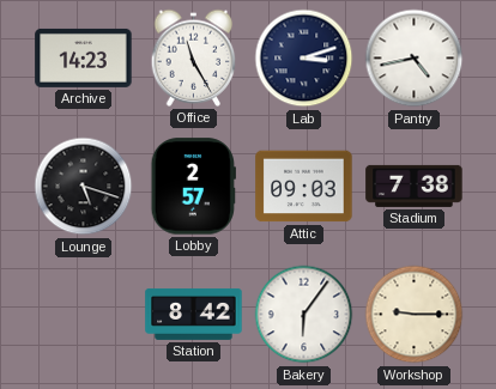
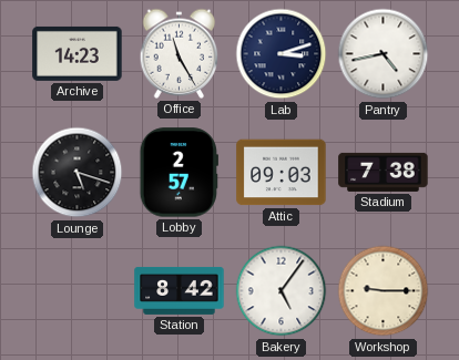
Bakery: 6:06 -> 5:06
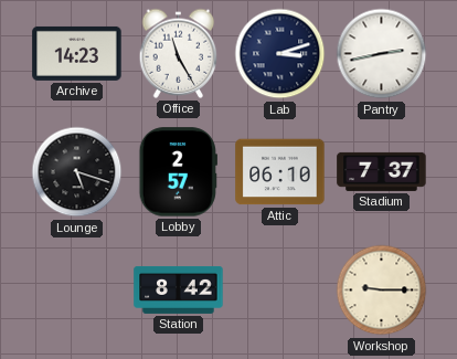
Pantry: 4:43 -> 2:43
Attic: 09:03 -> 06:10
Stadium: 7:38 -> 7:37
Bakery: 5:06 -> none
